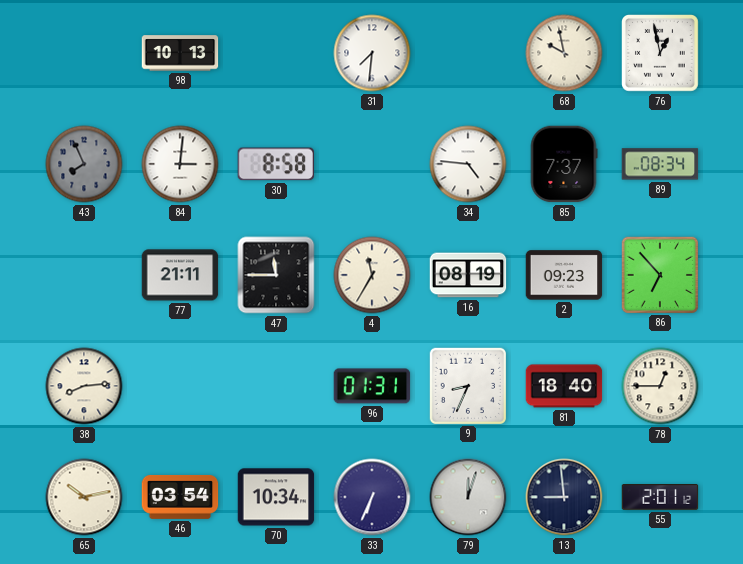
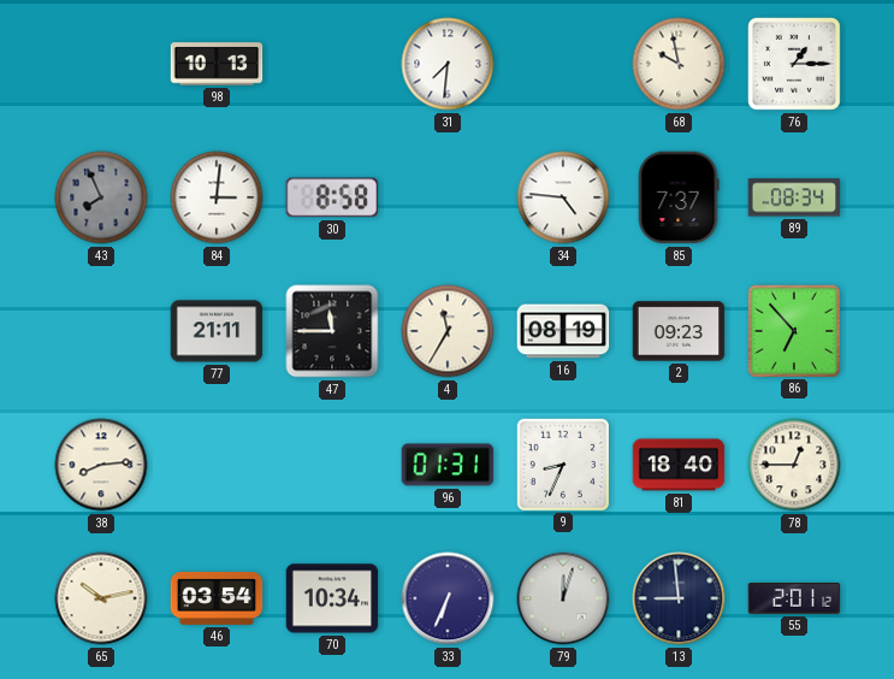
76: 12:58 -> 1:15
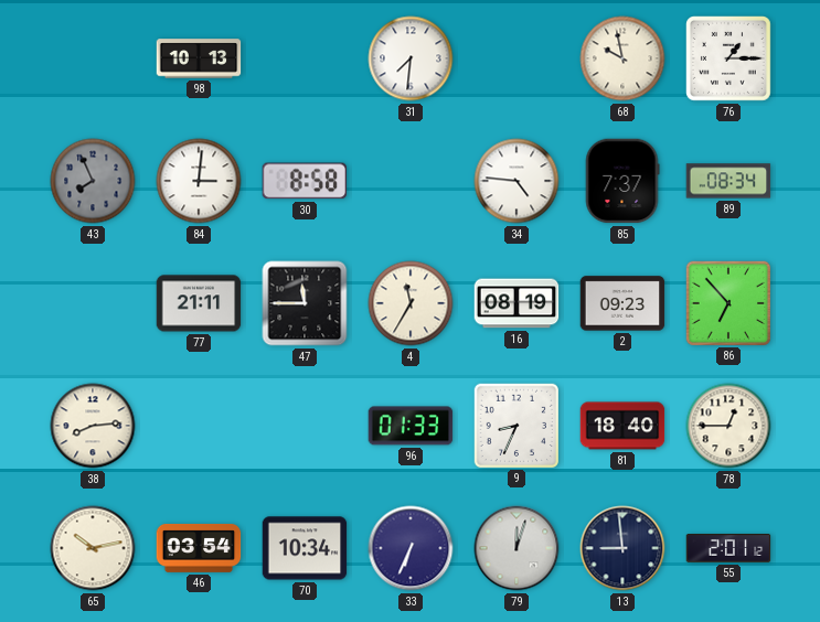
96: 01:31 -> 01:33
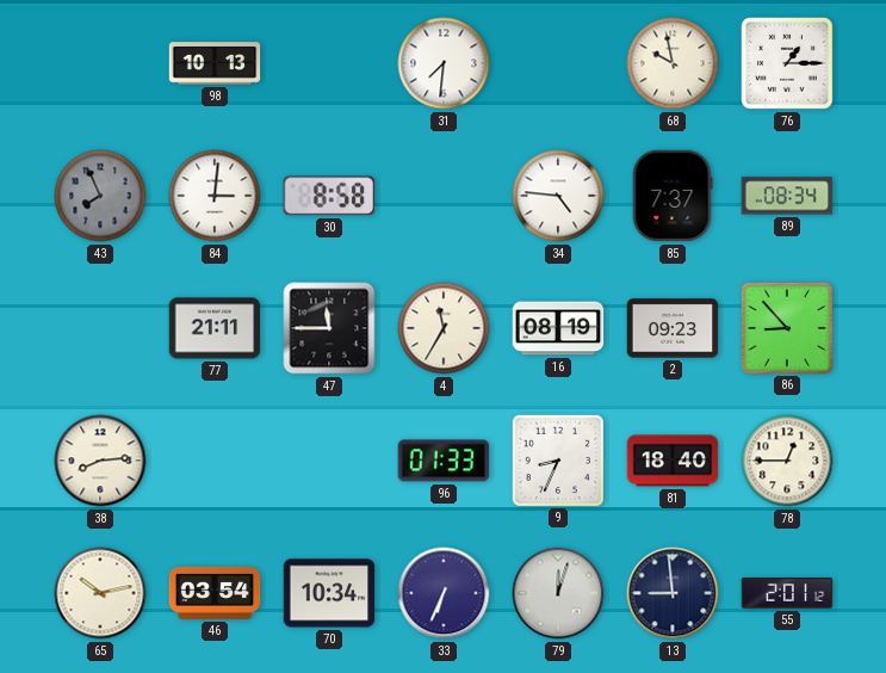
86: 6:53 -> 8:53
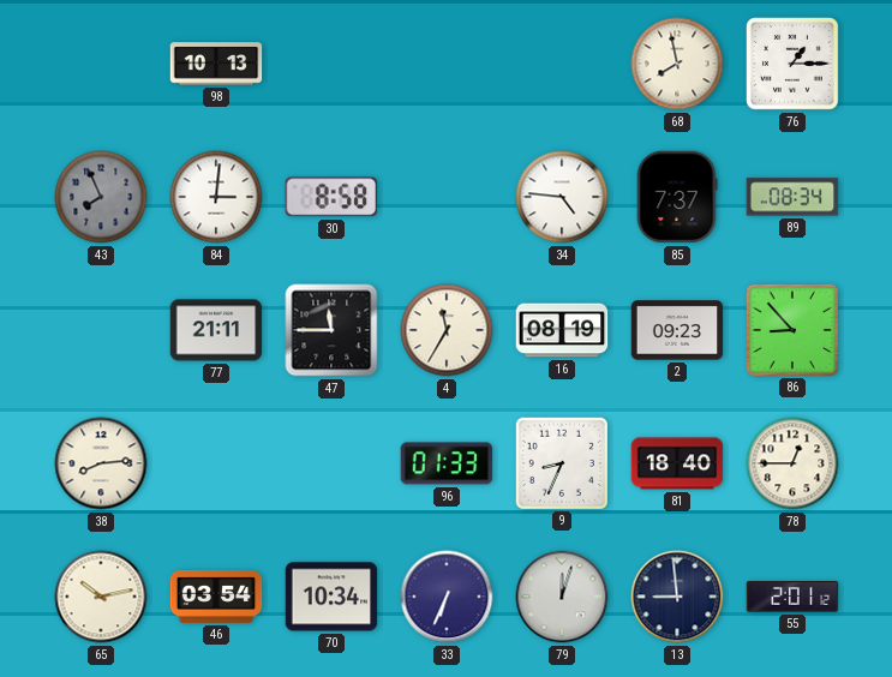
31: 7:31 -> none
68: 9:58 -> 7:58
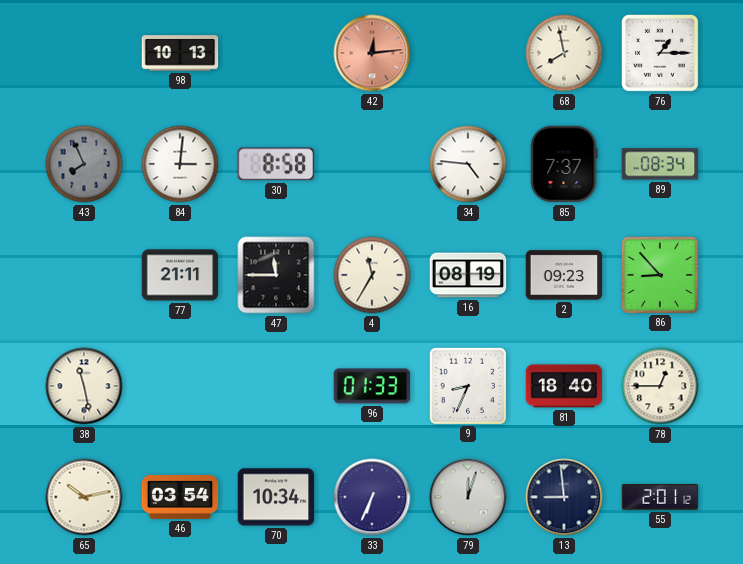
42: none -> 12:14
38: 8:14 -> 11:28
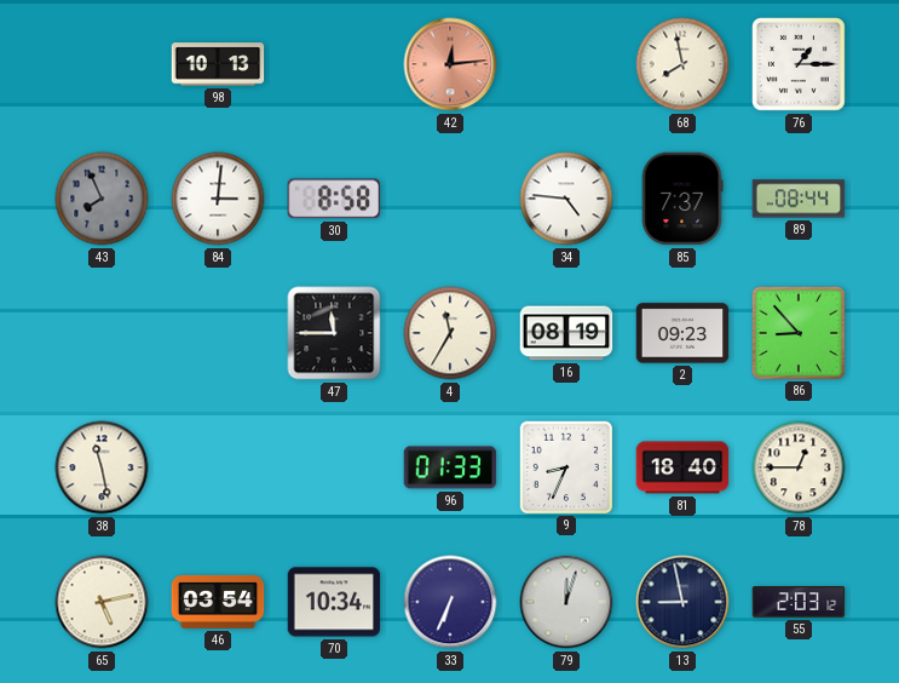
89: 08:34 -> 08:44
77: 21:11 -> none
65: 10:13 -> 5:13
13: 8:59 -> 8:58
55: 2:01 -> 2:03
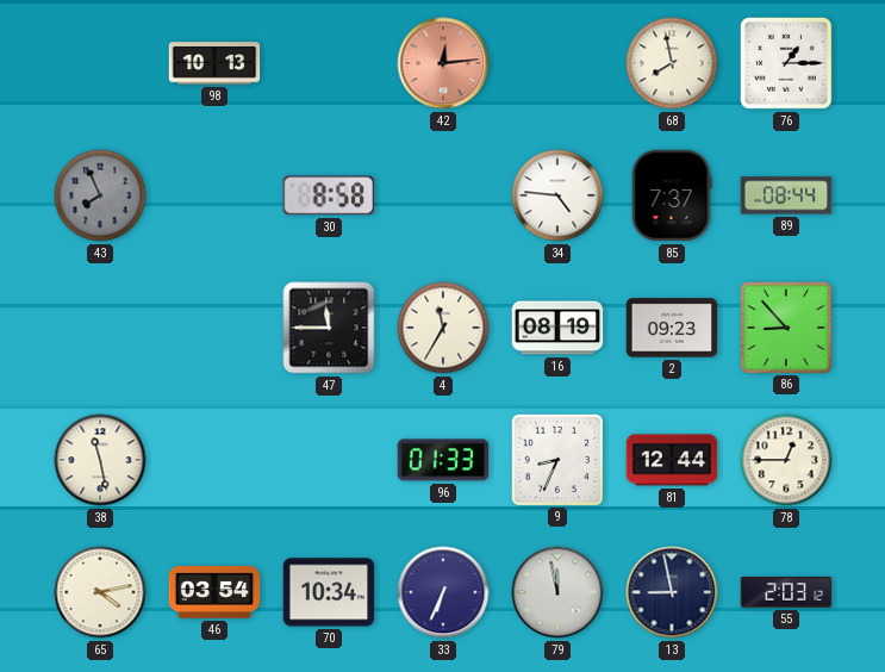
84: 3:01 -> none
81: 18:40 -> 12:44
65: 5:13 -> 4:13
79: 12:03 -> 11:58
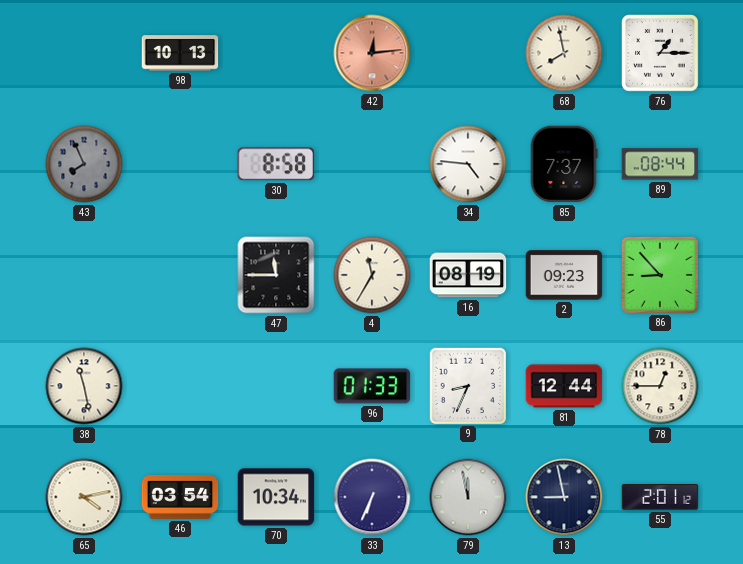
55: 2:03 -> 2:01
